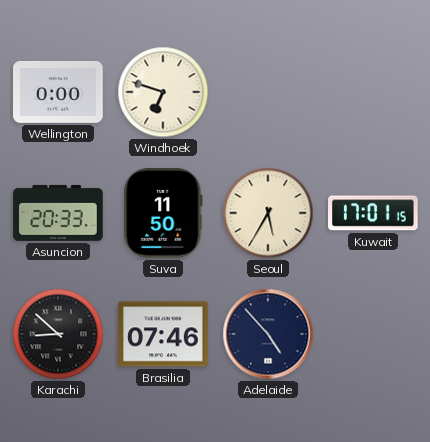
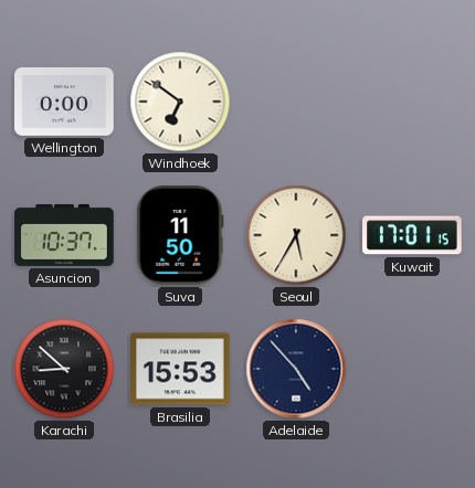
Windhoek: 6:48 -> 6:51
Asuncion: 20:33 -> 10:37
Brasilia: 07:46 -> 15:53
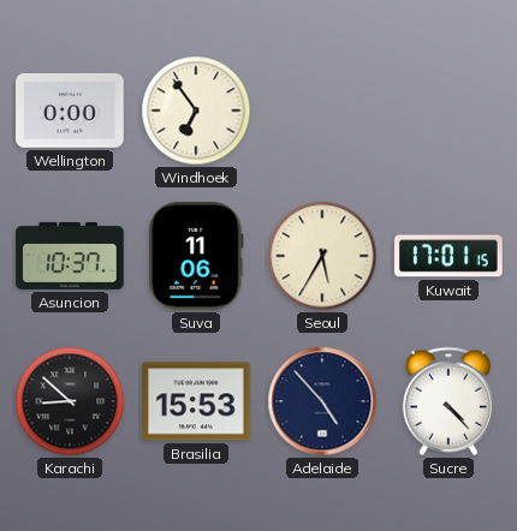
Windhoek: 6:51 -> 6:54
Suva: 11:50 -> 11:06
Sucre: none -> 4:23
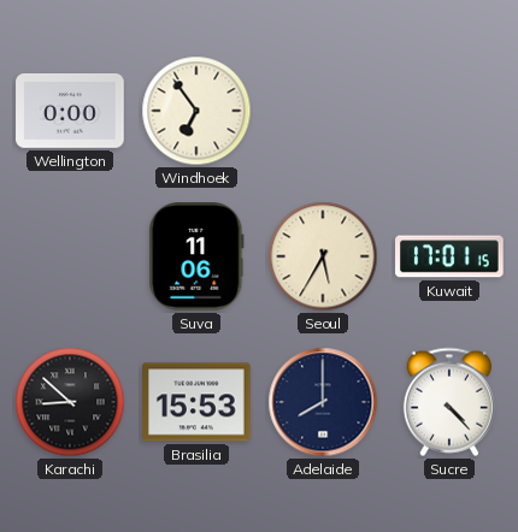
Asuncion: 10:37 -> none
Adelaide: 4:53 -> 8:00
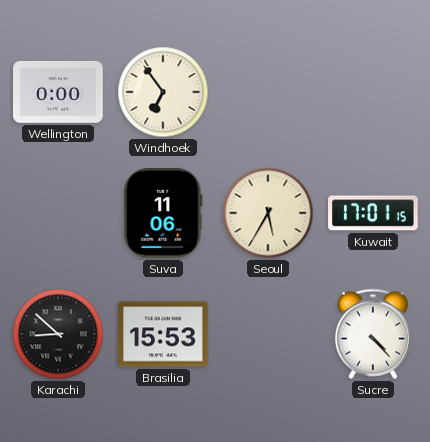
Adelaide: 8:00 -> none
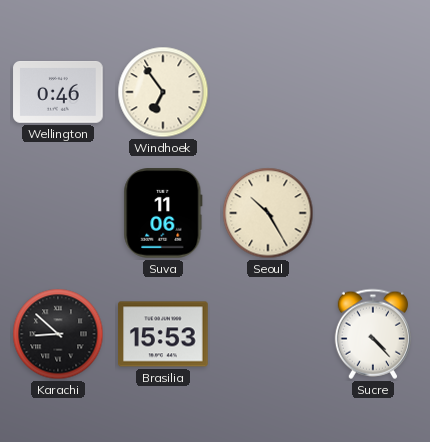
Wellington: 0:00 -> 0:46
Seoul: 5:35 -> 10:25
Kuwait: 17:01 -> none
